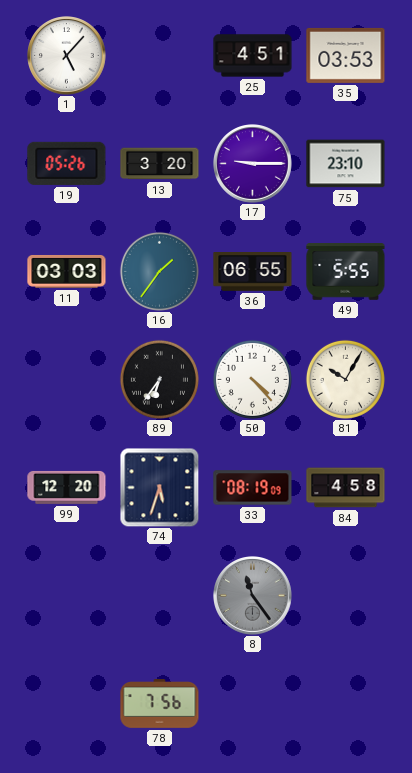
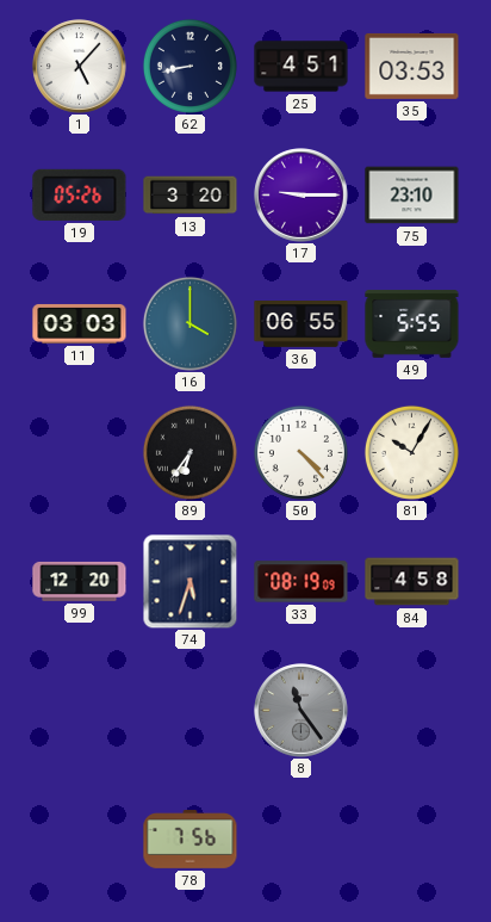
62: none -> 8:43
16: 1:36 -> 4:00
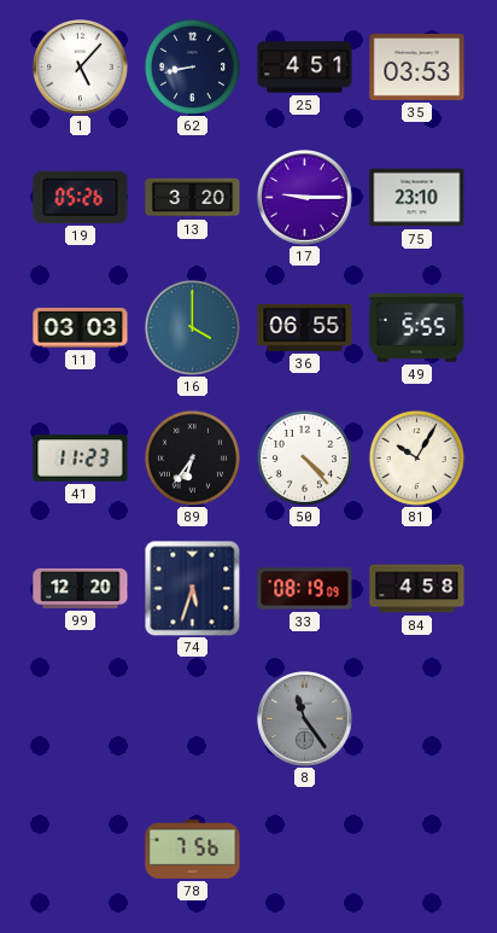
41: none -> 11:23
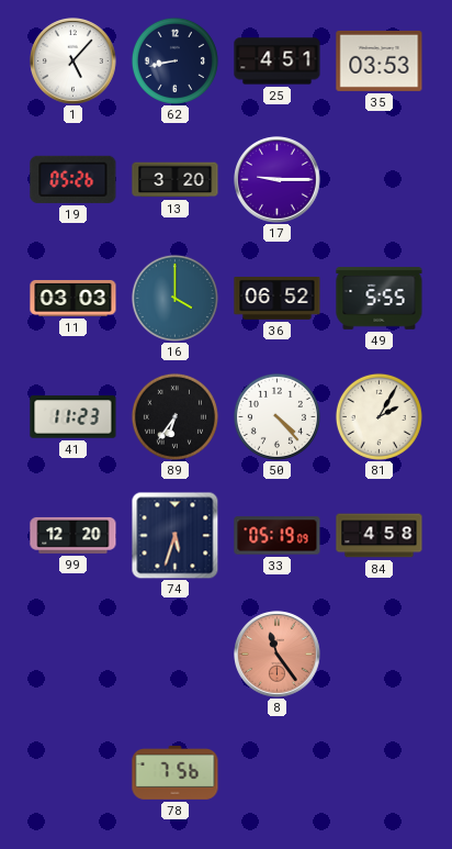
75: 23:10 -> none
36: 06:55 -> 06:52
81: 10:05 -> 2:05
33: 08:19 -> 05:19
8 dial: grey -> salmon
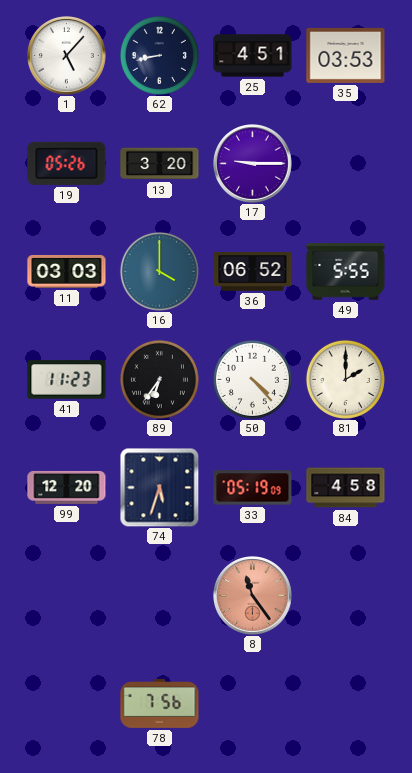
81: 2:05 -> 2:00
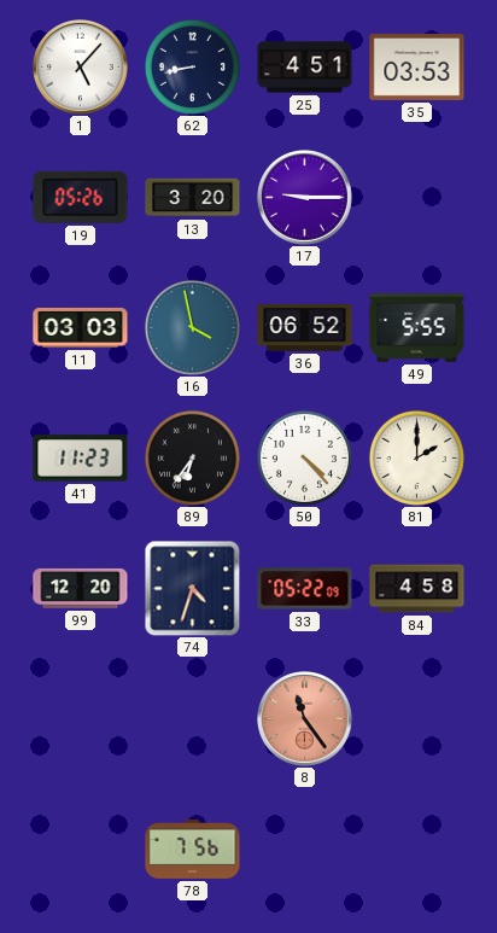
16: 4:00 -> 3:58
74: 5:33 -> 4:33
33: 05:19 -> 05:22
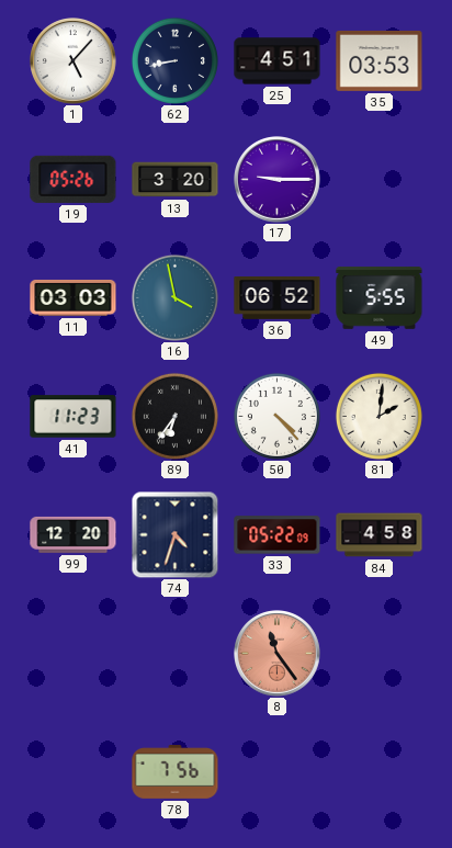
81: 2:00 -> 2:01
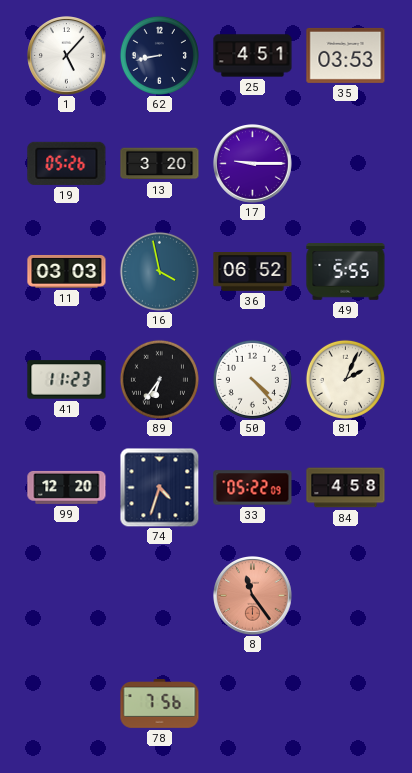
81: 2:01 -> 2:04
